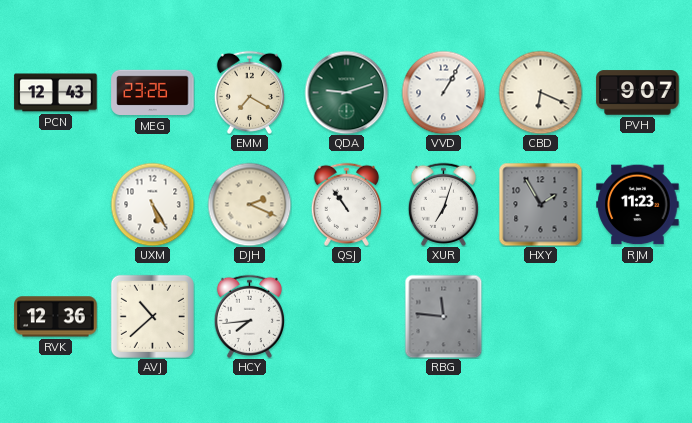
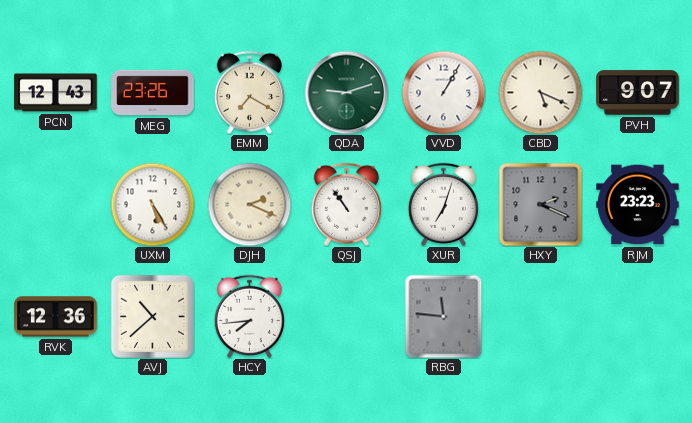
CBD: 6:19 -> 5:19
HXY: 1:55 -> 2:19
RJM: 11:23 -> 23:23
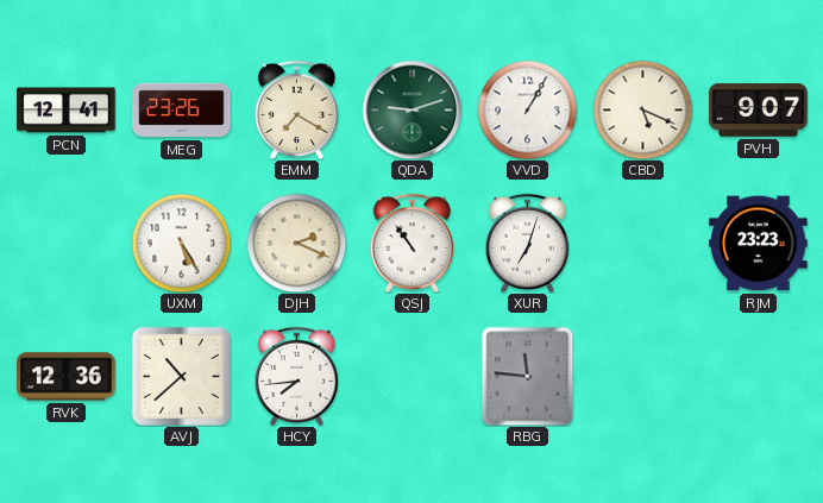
PCN: 12:43 -> 12:41
HXY: 2:19 -> none
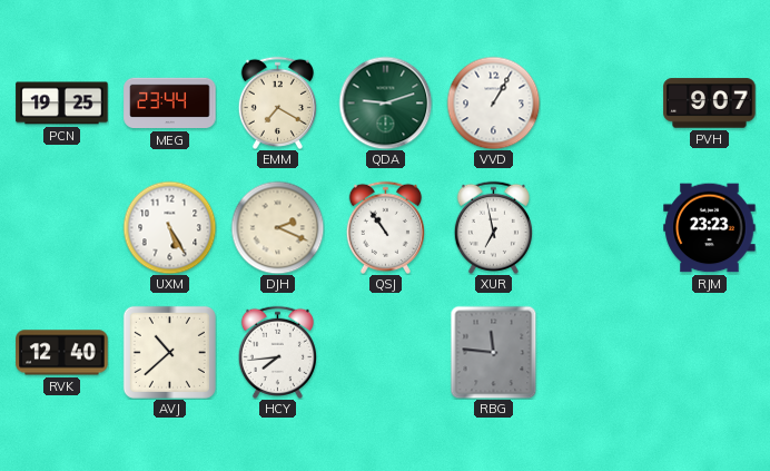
PCN: 12:41 -> 19:25
MEG: 23:26 -> 23:44
CBD: 5:19 -> none
XUR: 7:03 -> 6:58
RVK: 12:36 -> 12:40
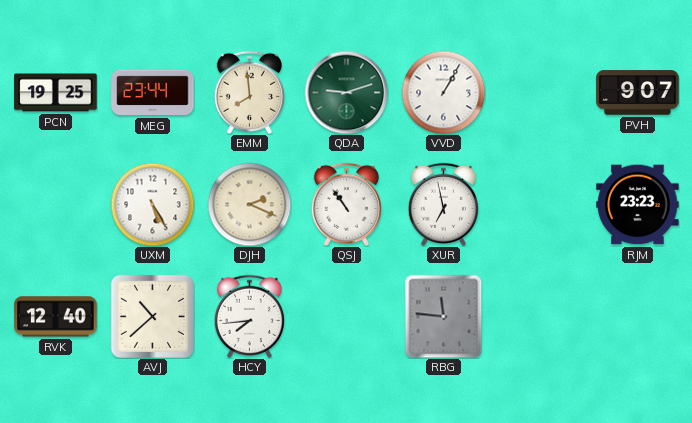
EMM: 7:20 -> 7:59
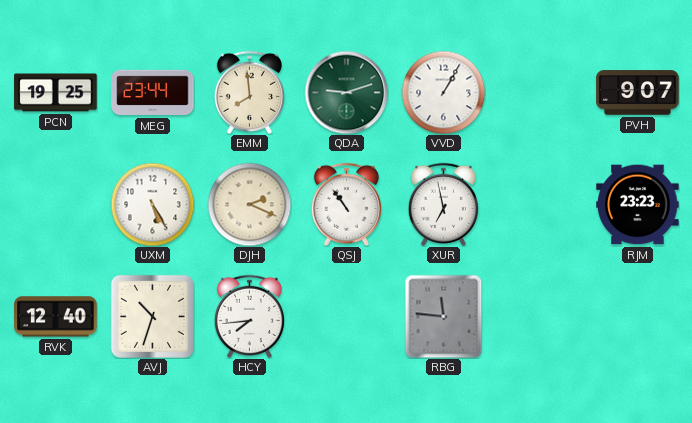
AVJ: 10:38 -> 10:33
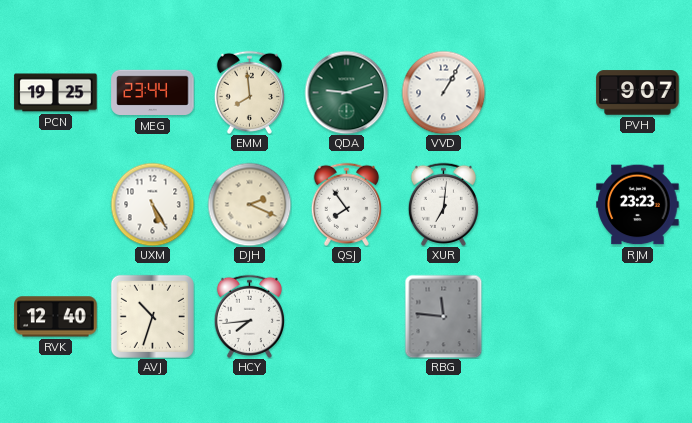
QSJ: 10:54 -> 7:54
XUR: 6:58 -> 7:01
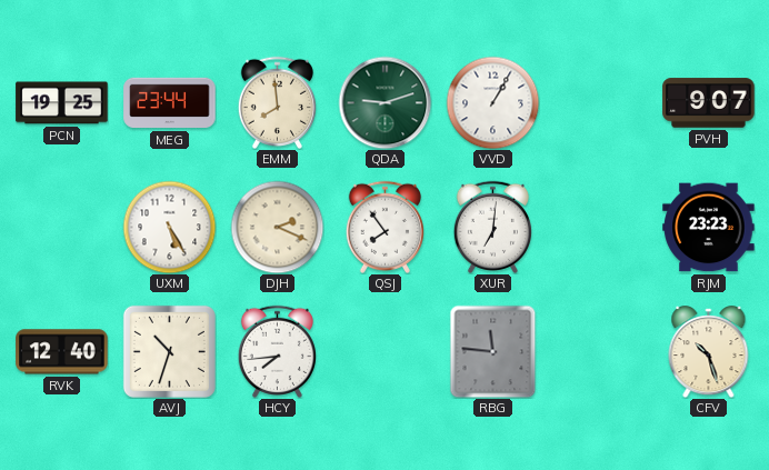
CFV: none -> 10:27
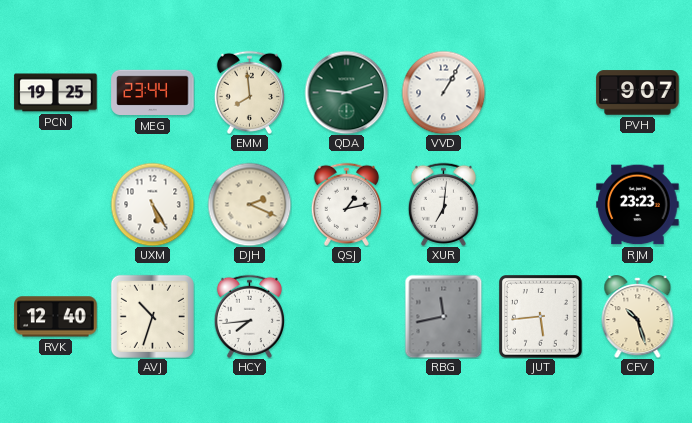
QSJ: 7:54 -> 1:13
RBG: 11:46 -> 11:43
JUT: none -> 5:44
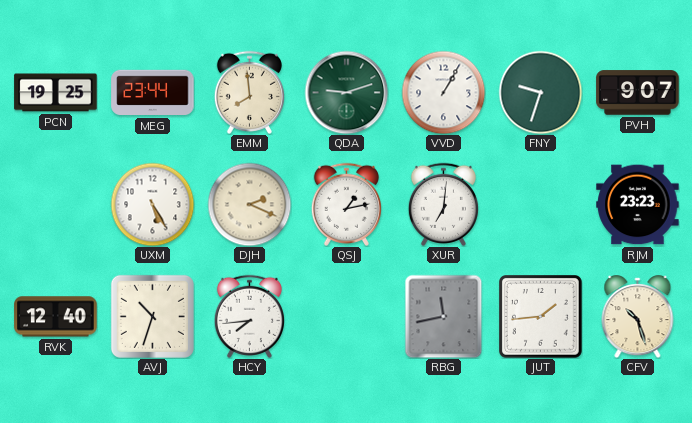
FNY: none -> 9:33
JUT: 5:44 -> 1:44
